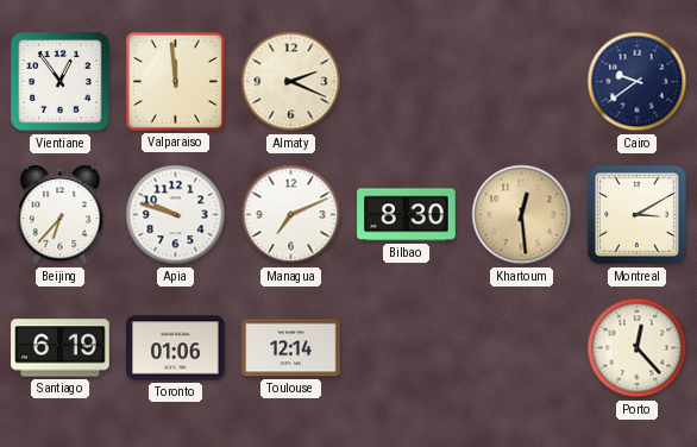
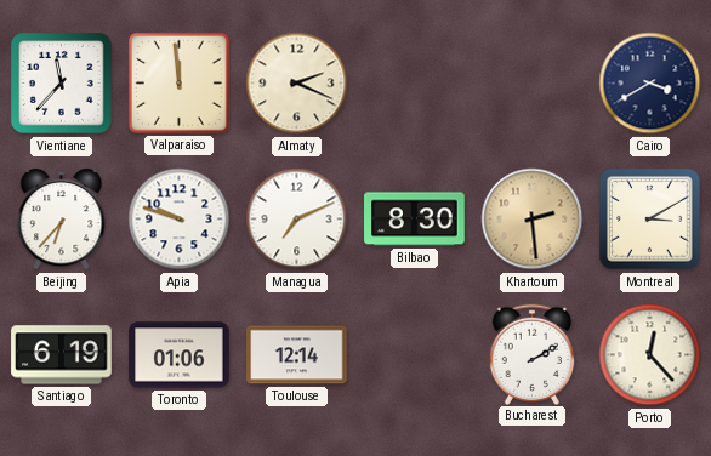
Vientiane: 12:54 -> 11:37
Cairo: 9:39 -> 3:40
Khartoum: 12:29 -> 2:29
Bucharest: none -> 2:10
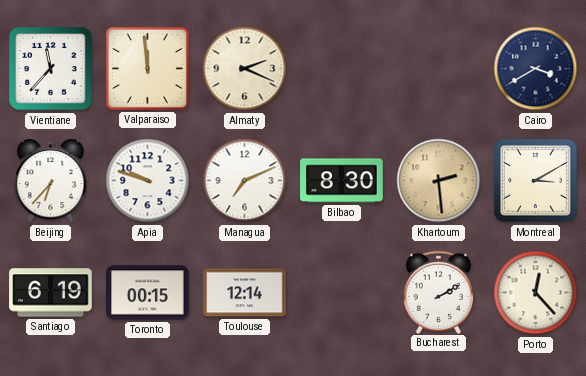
Toronto: 01:06 -> 00:15
